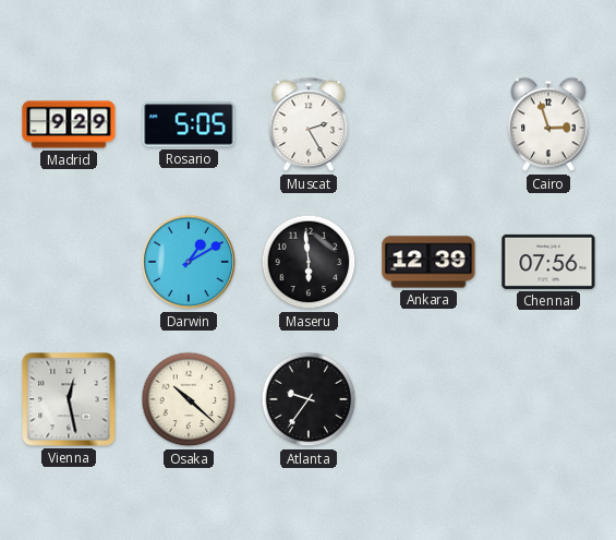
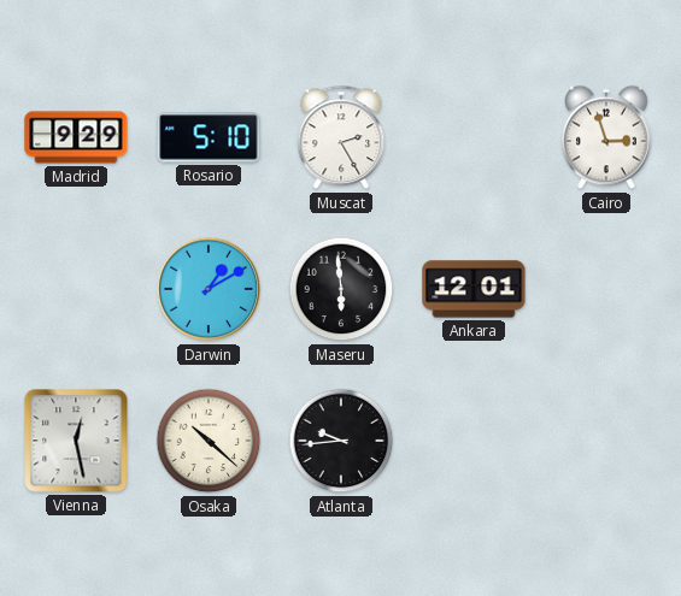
Rosario: 5:05 -> 5:10
Ankara: 12:39 -> 12:01
Chennai: 07:56 -> none
Atlanta: 9:36 -> 9:44
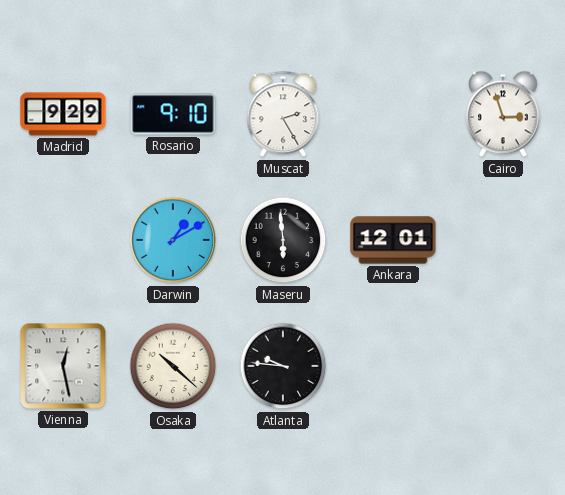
Rosario: 5:10 -> 9:10
Atlanta: 9:44 -> 9:46
